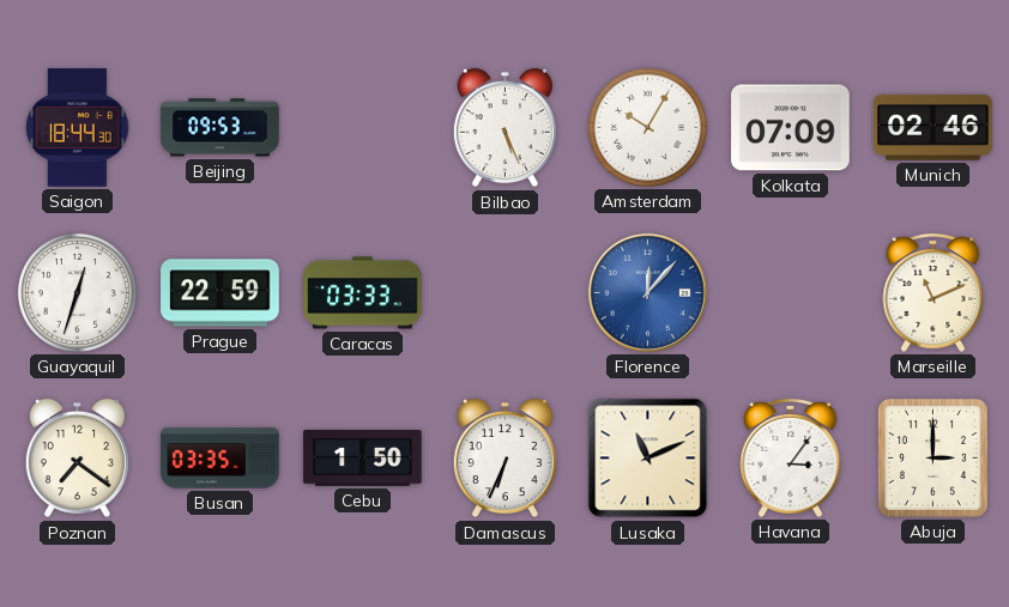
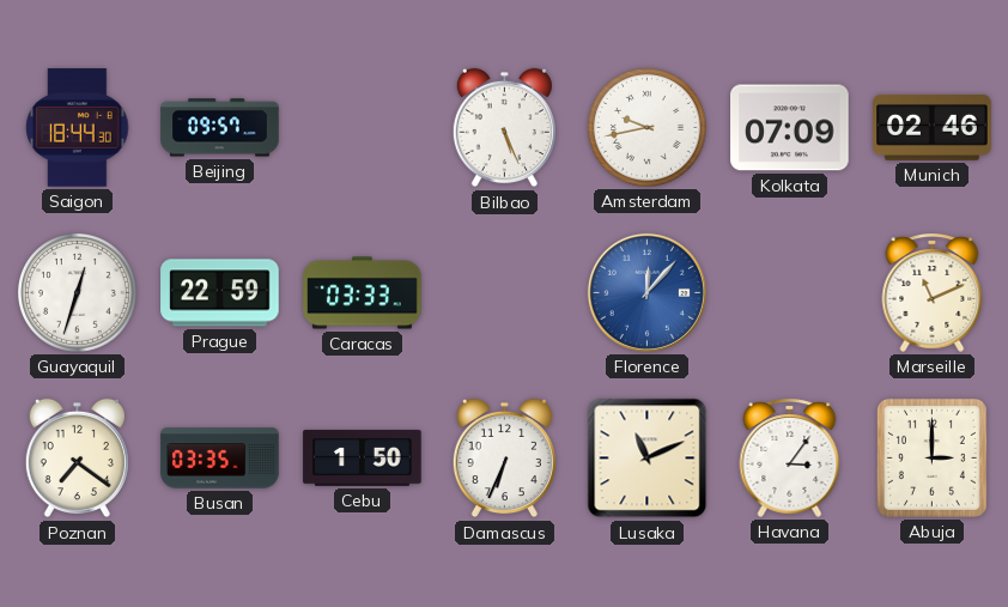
Beijing: 09:53 -> 09:57
Amsterdam: 10:05 -> 9:43
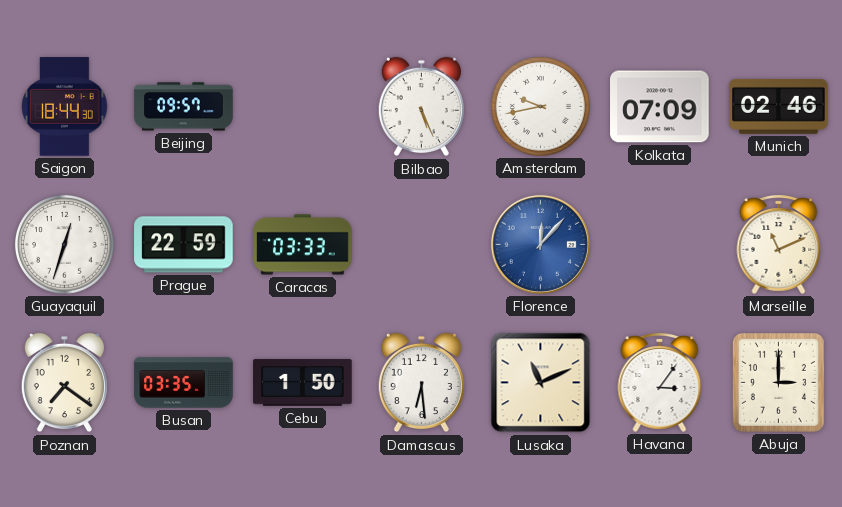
Damascus: 6:34 -> 6:29
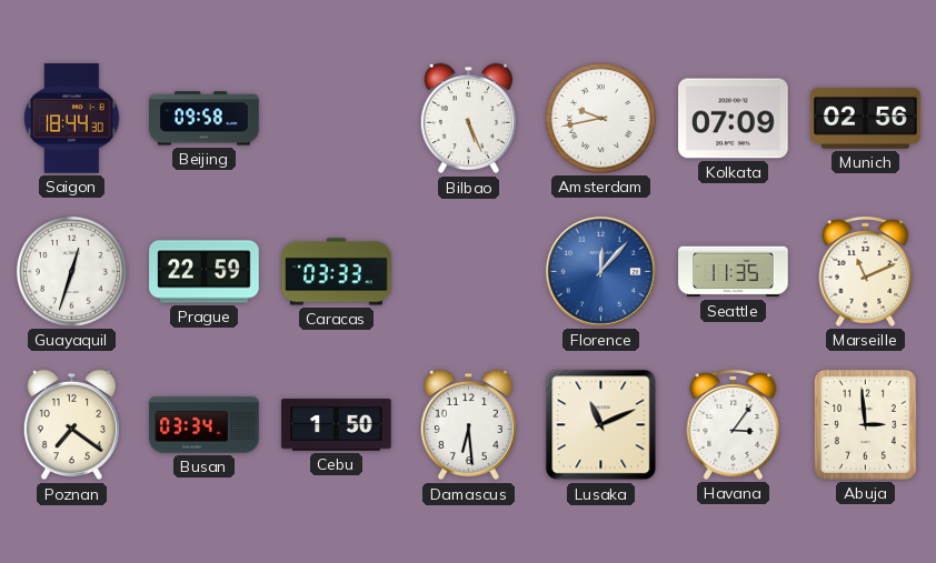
Beijing: 09:57 -> 09:58
Munich: 02:46 -> 02:56
Seattle: none -> 11:35
Busan: 03:35 -> 03:34
Abuja: 3:00 -> 2:59
